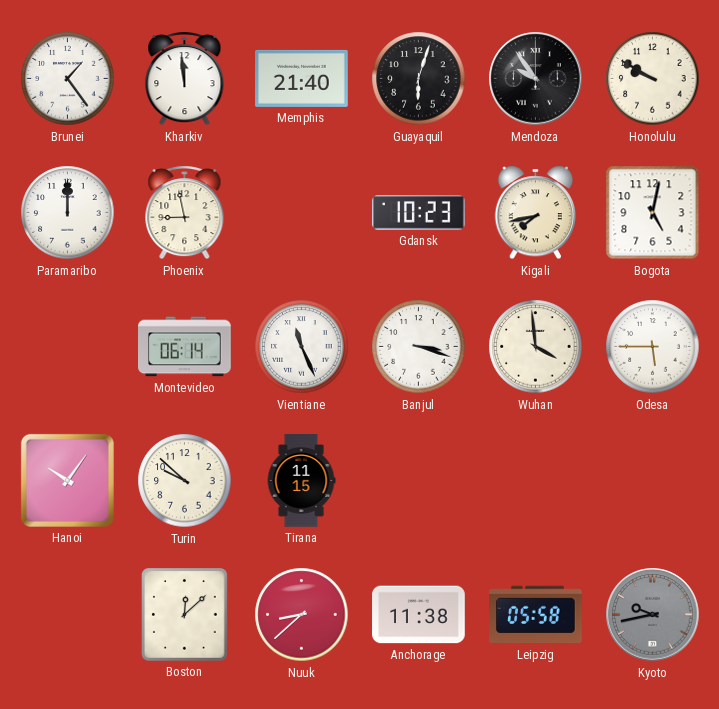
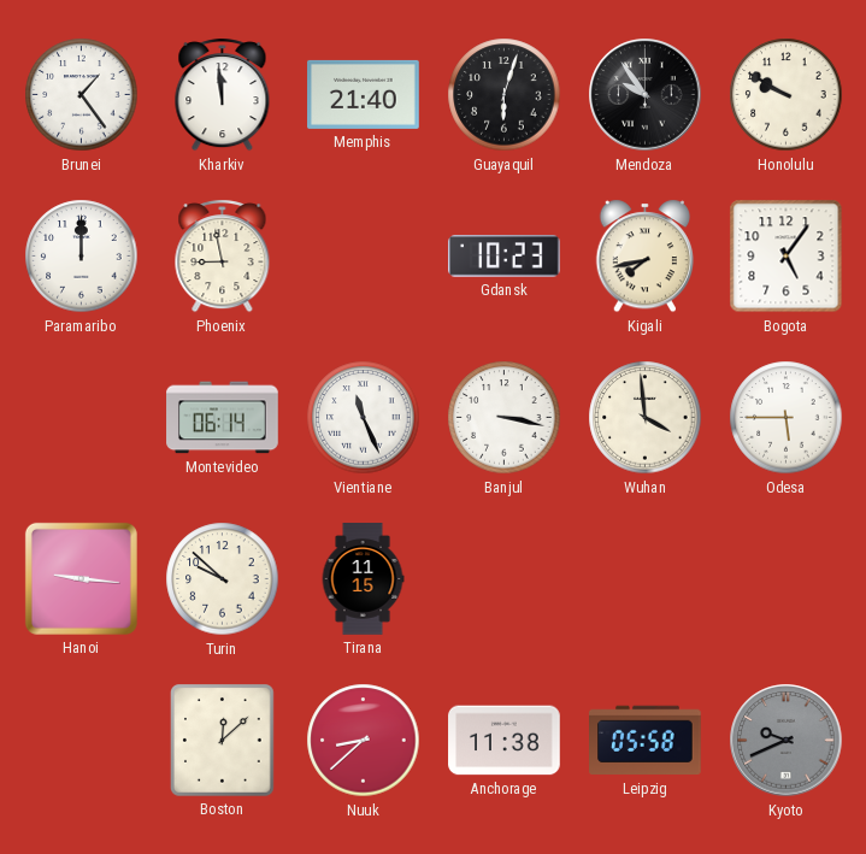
Bogota: 5:02 -> 5:06
Banjul: 3:18 -> 3:17
Hanoi: 10:06 -> 9:16
Kyoto: 9:43 -> 9:41
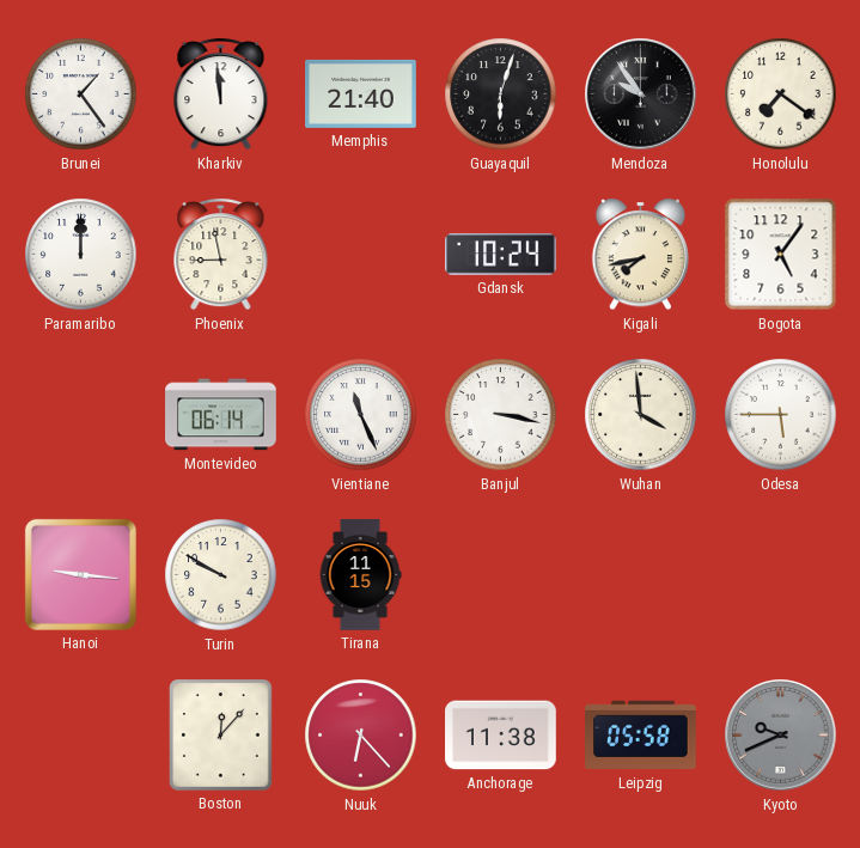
Honolulu: 9:50 -> 7:21
Gdansk: 10:23 -> 10:24
Turin: 9:52 -> 9:50
Boston: 12:08 -> 12:07
Nuuk: 8:38 -> 6:23
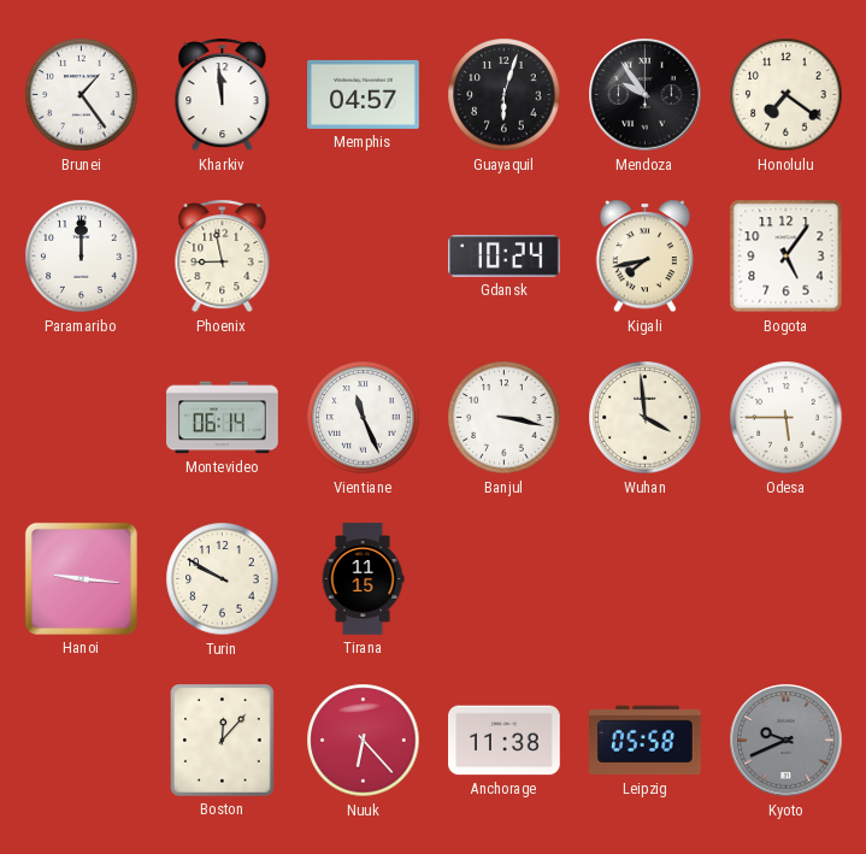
Memphis: 21:40 -> 04:57
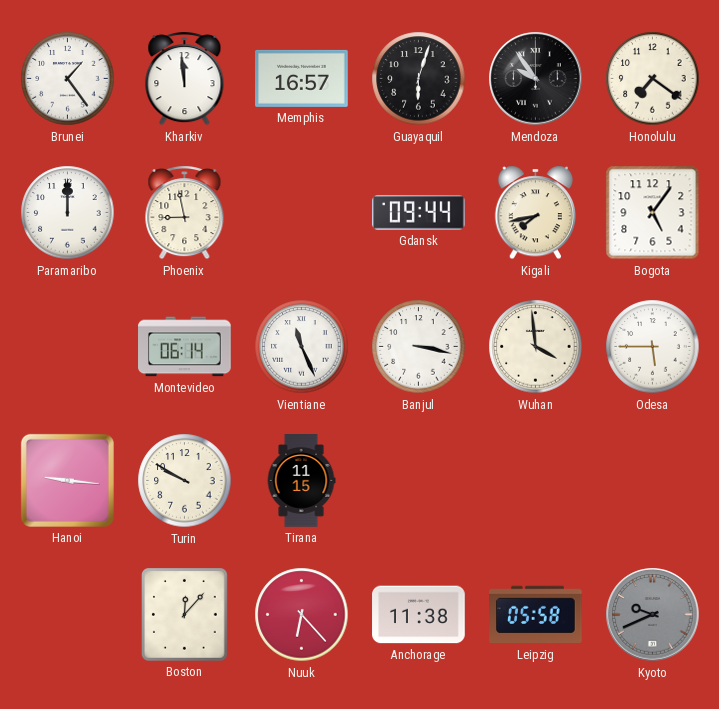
Memphis: 04:57 -> 16:57
Gdansk: 10:24 -> 09:44
